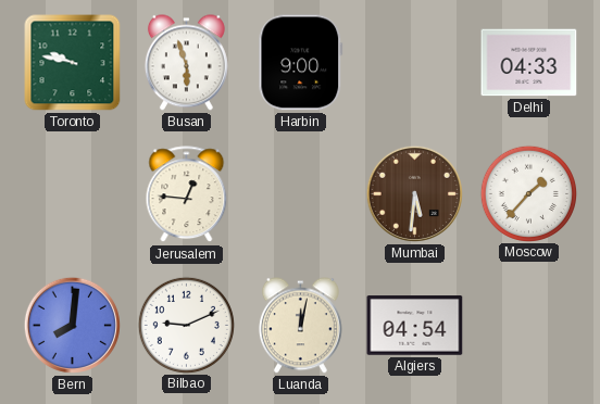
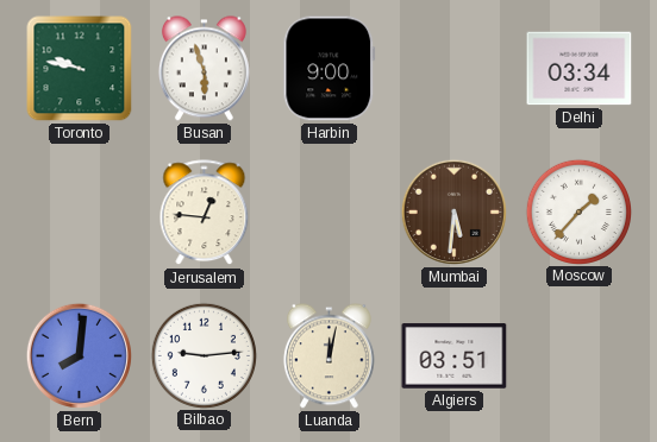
Delhi: 04:33 -> 03:34
Bilbao: 9:11 -> 9:14
Algiers: 04:54 -> 03:51
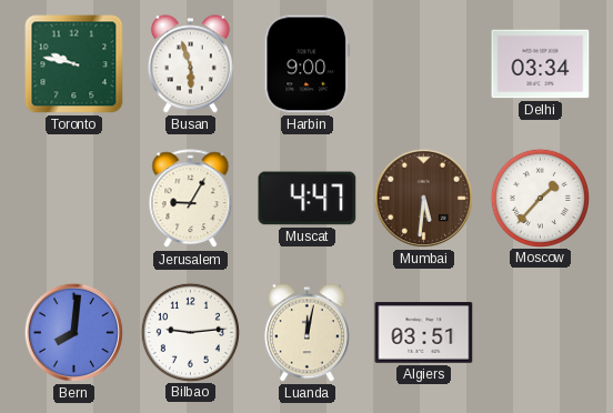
Jerusalem: 12:46 -> 9:05
Muscat: none -> 4:47
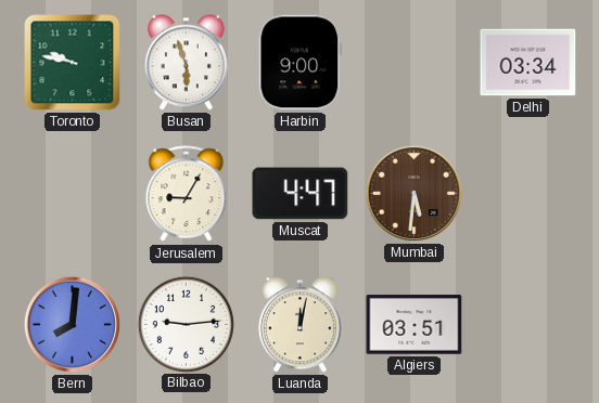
Moscow: 1:37 -> none
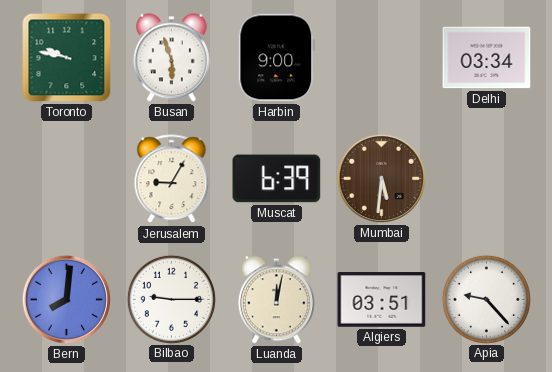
Muscat: 4:47 -> 6:39
Bilbao: 9:14 -> 9:15
Apia: none -> 9:23
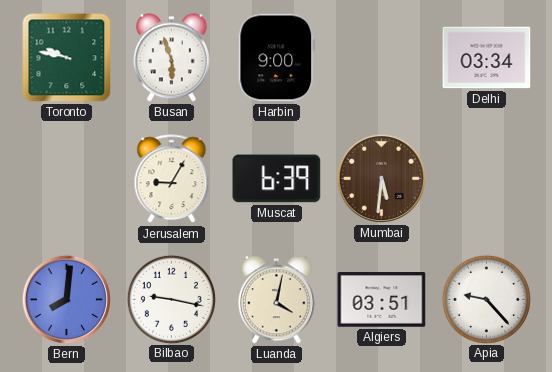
Bilbao: 9:15 -> 9:17
Luanda: 12:02 -> 4:02
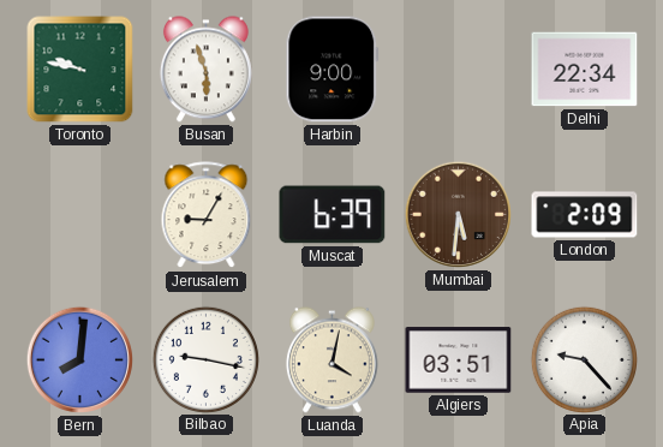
Delhi: 03:34 -> 22:34
London: none -> 2:09
